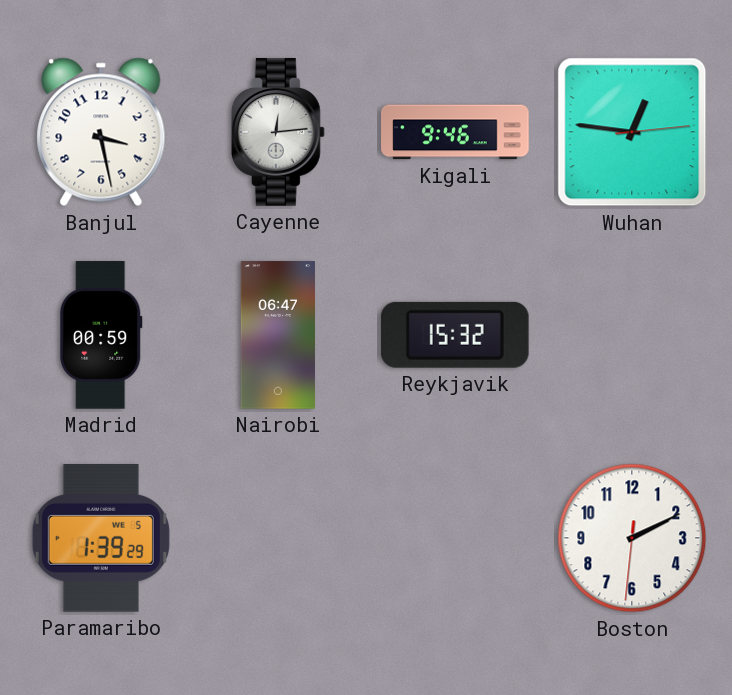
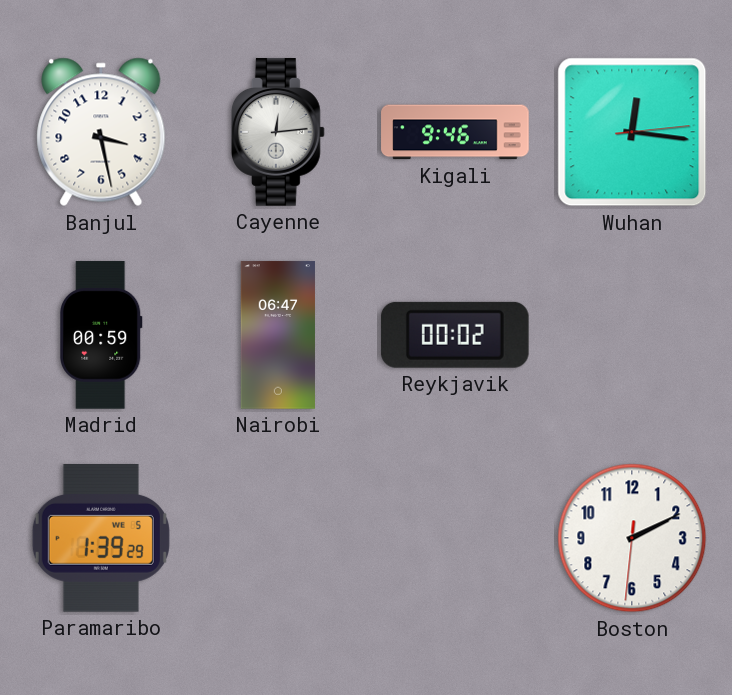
Wuhan: 12:46 -> 12:16
Reykjavik: 15:32 -> 00:02
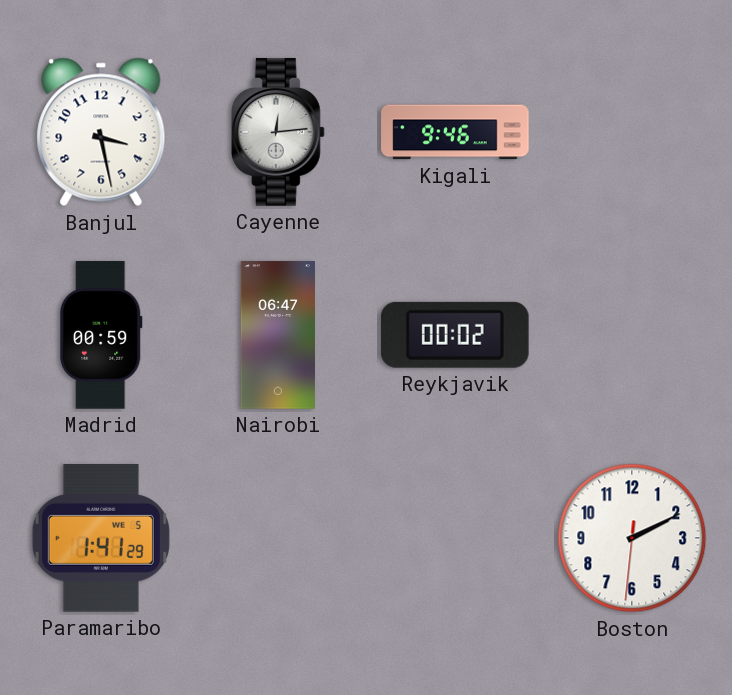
Wuhan: 12:16 -> none
Paramaribo: 1:39 -> 1:41
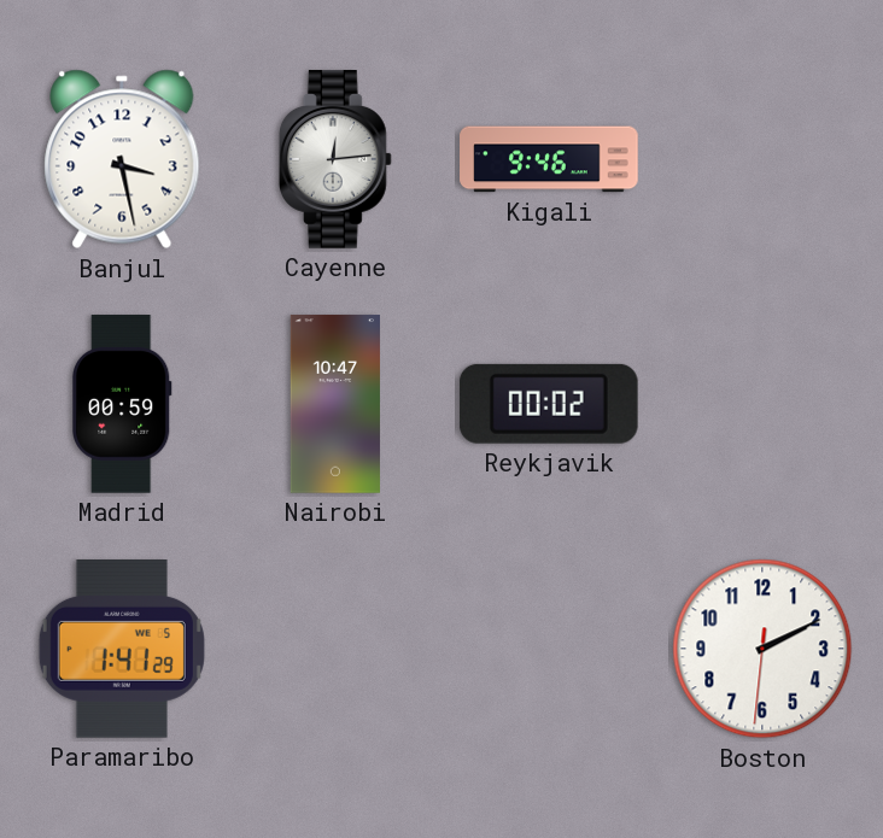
Nairobi: 06:47 -> 10:47
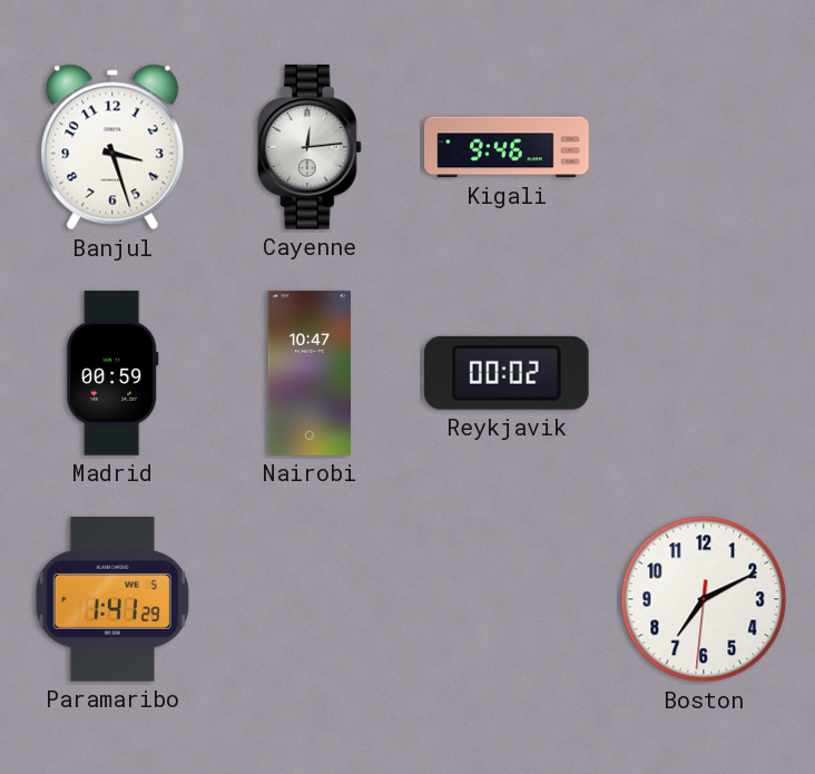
Banjul: 3:28 -> 3:27
Boston: 2:10 -> 7:10
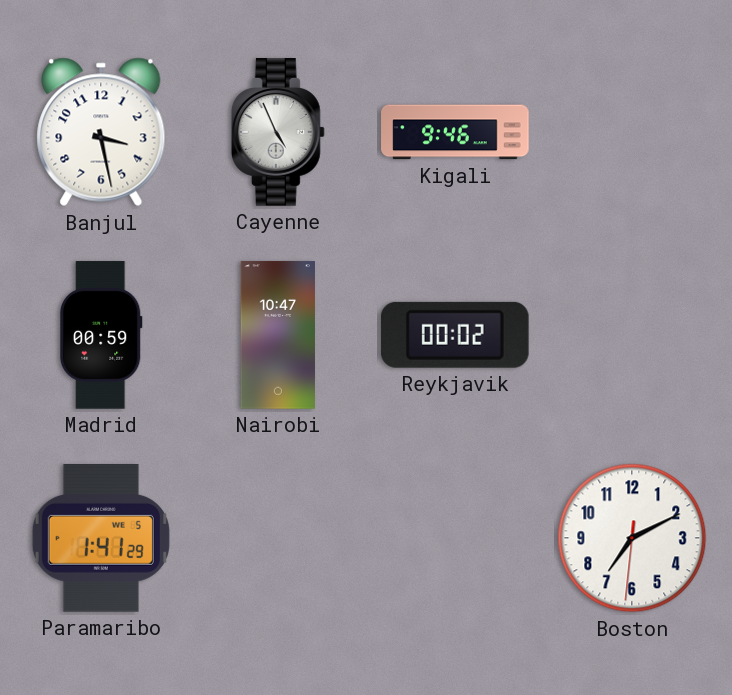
Banjul: 3:27 -> 3:28
Cayenne: 12:14 -> 4:56
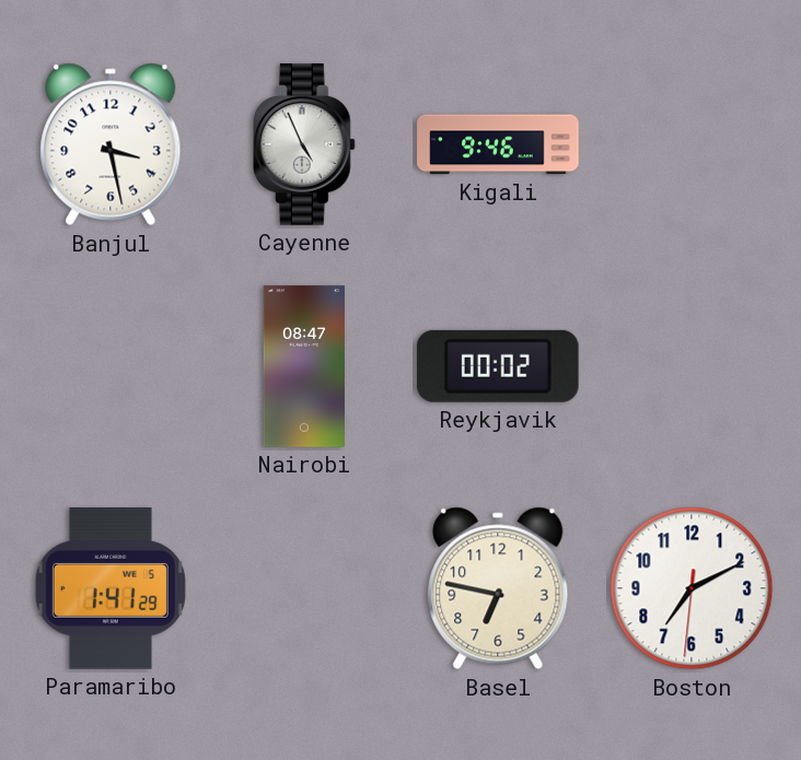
Madrid: 00:59 -> none
Nairobi: 10:47 -> 08:47
Basel: none -> 6:47
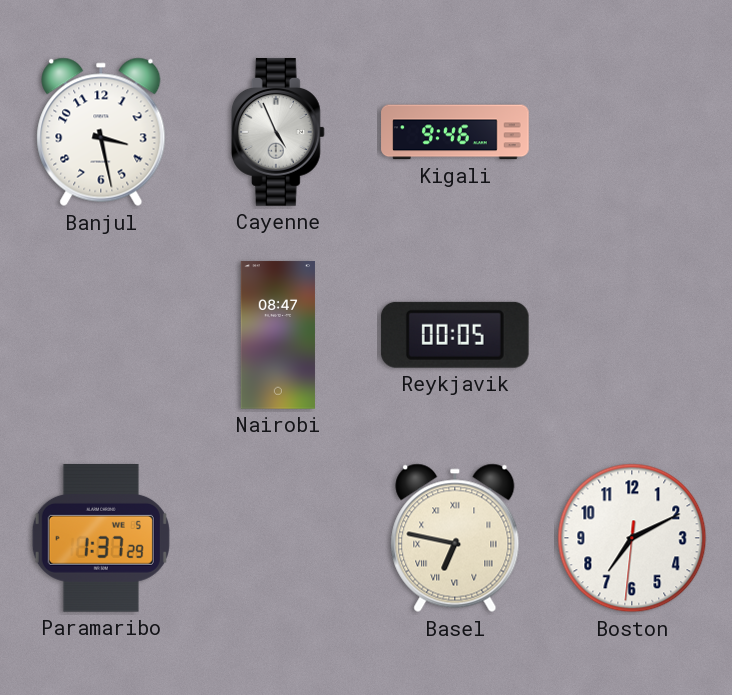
Reykjavik: 00:02 -> 00:05
Paramaribo: 1:41 -> 1:37
Basel numerals: Arabic -> Roman
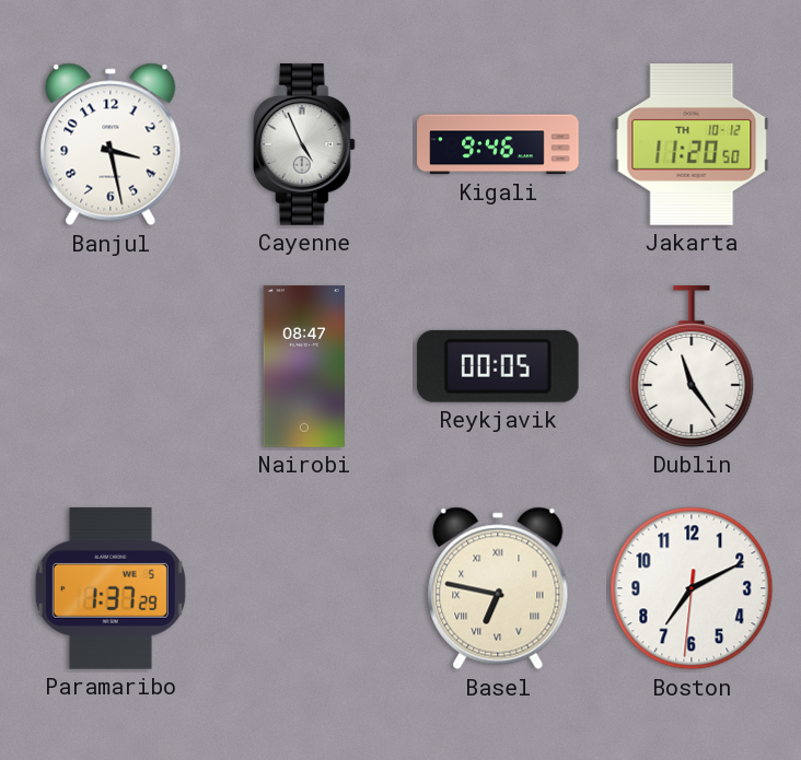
Jakarta: none -> 11:20
Dublin: none -> 11:24
